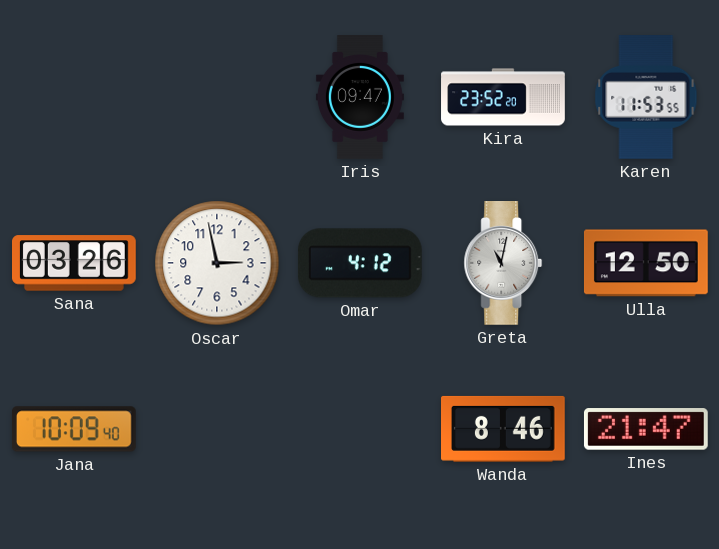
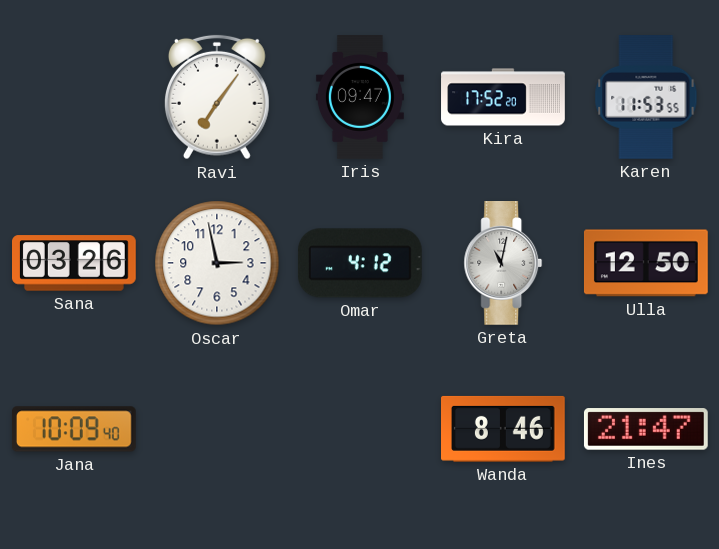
Ravi: none -> 7:06
Kira: 23:52 -> 17:52
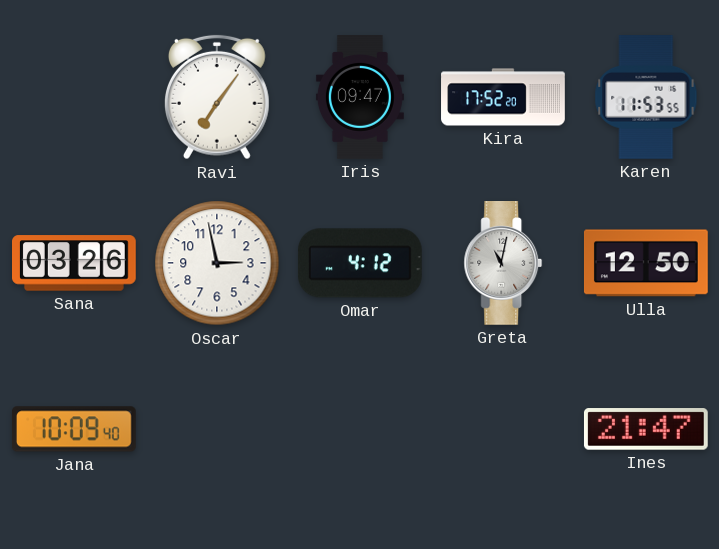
Wanda: 8:46 -> none
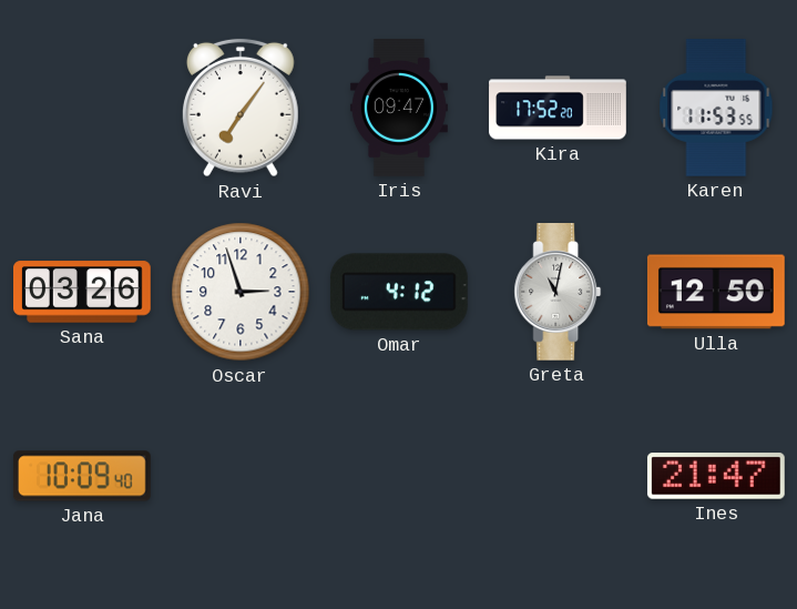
Oscar: 2:58 -> 2:57
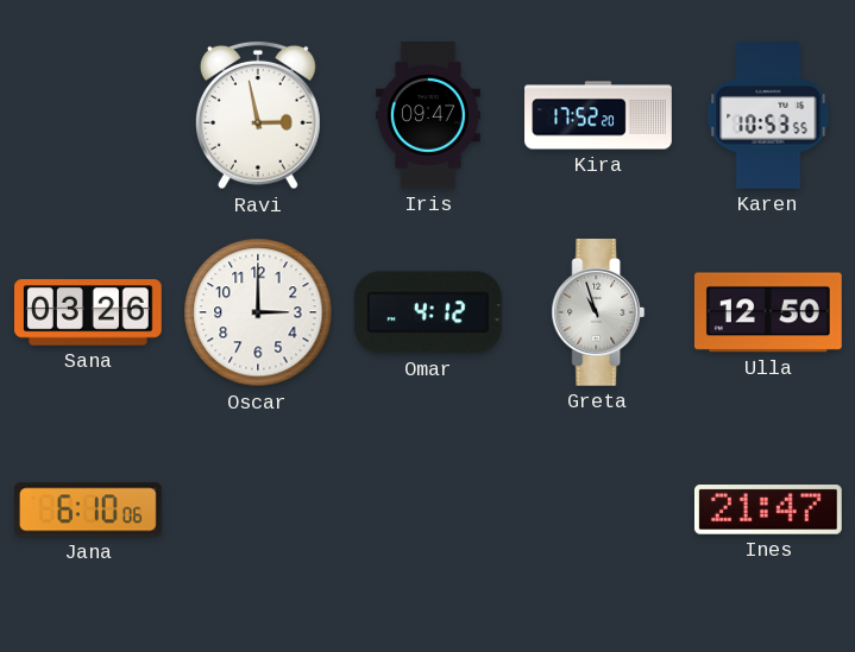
Ravi: 7:06 -> 2:58
Karen: 11:53 -> 10:53
Oscar: 2:57 -> 3:00
Greta: 11:02 -> 10:57
Jana: 10:09 -> 6:10
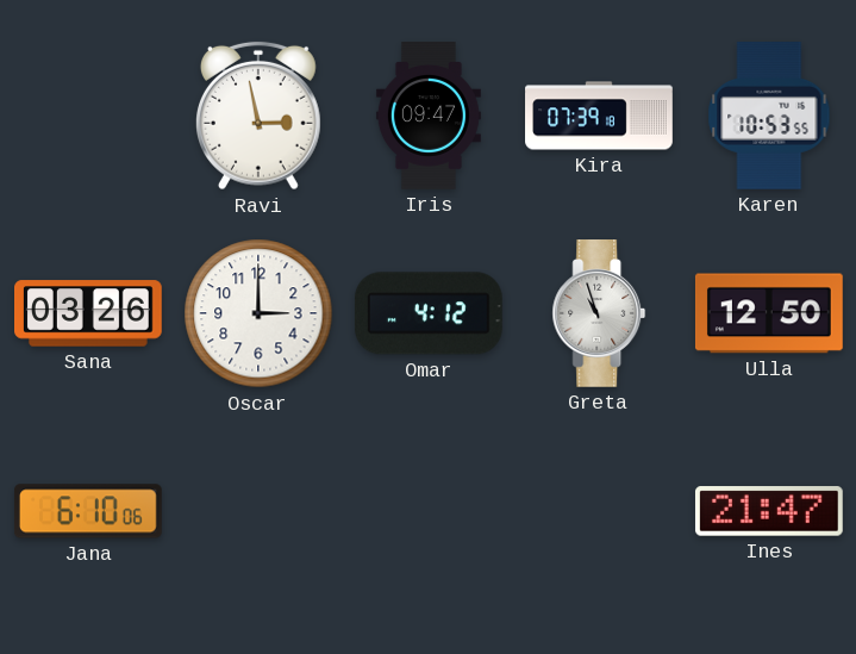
Kira: 17:52 -> 07:39
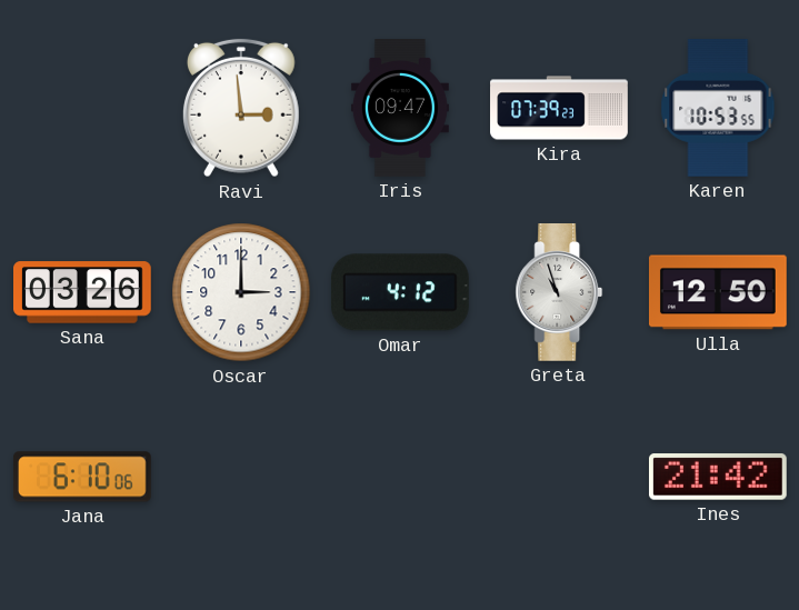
Ravi: 2:58 -> 2:59
Kira: 07:39:18 -> 07:39:23
Ines: 21:47 -> 21:42
